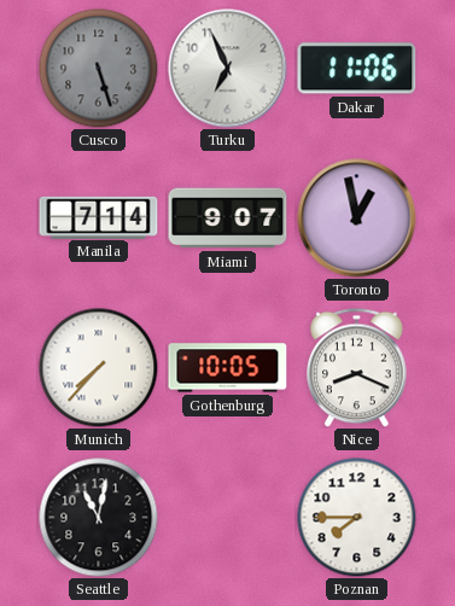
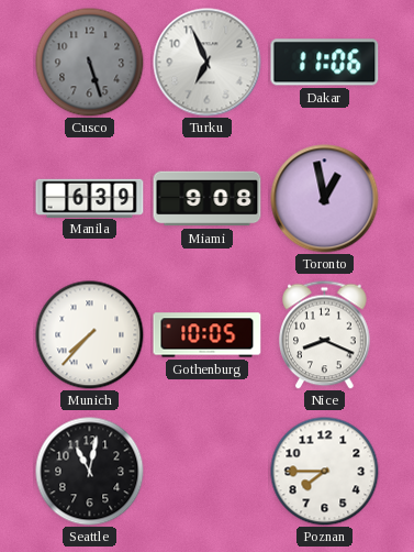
Manila: 7:14 -> 6:39
Miami: 9:07 -> 9:08
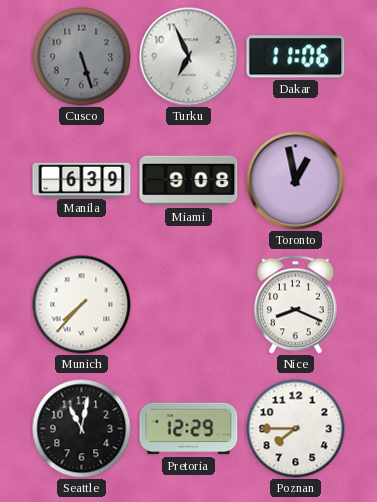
Gothenburg: 10:05 -> none
Pretoria: none -> 12:29
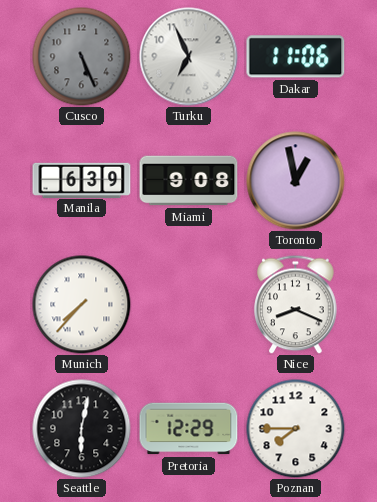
Cusco: 5:27 -> 5:26
Seattle: 11:02 -> 6:02
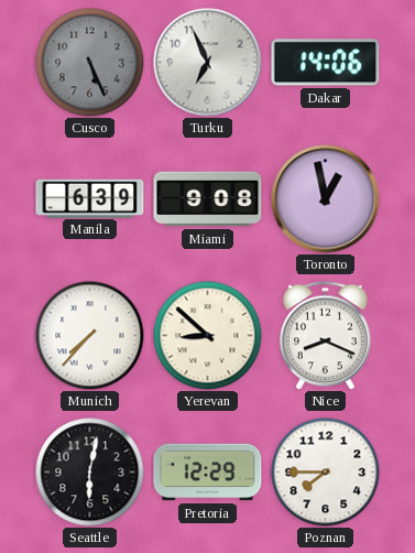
Dakar: 11:06 -> 14:06
Yerevan: none -> 8:52
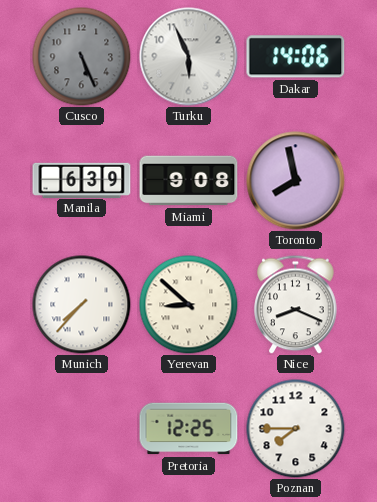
Turku: 6:56 -> 5:56
Toronto: 12:58 -> 7:58
Seattle: 6:02 -> none
Pretoria: 12:29 -> 12:25
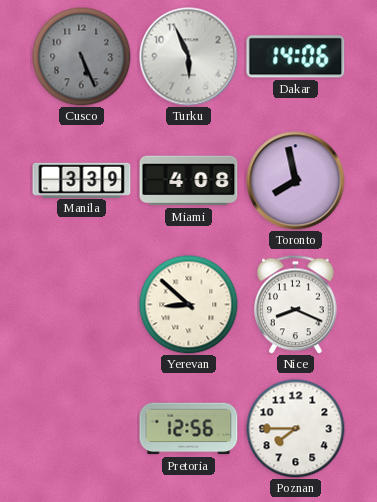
Manila: 6:39 -> 3:39
Miami: 9:08 -> 4:08
Munich: 7:37 -> none
Pretoria: 12:25 -> 12:56
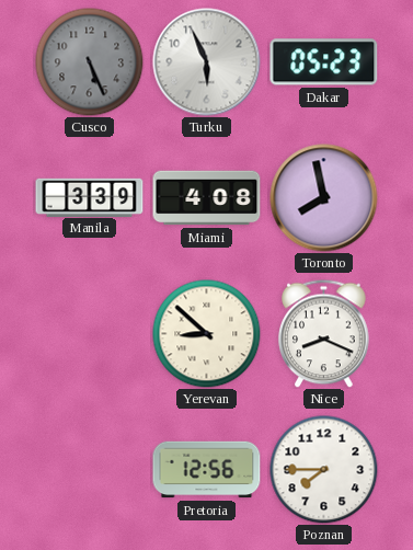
Dakar: 14:06 -> 05:23
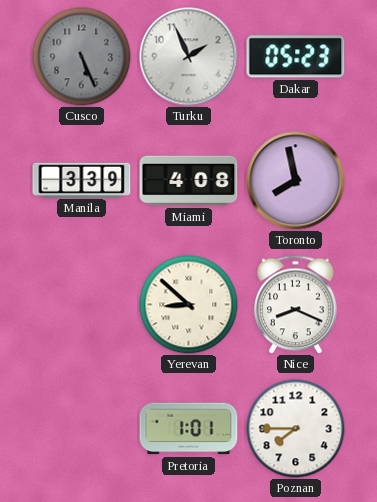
Turku: 5:56 -> 1:56
Pretoria: 12:56 -> 1:01
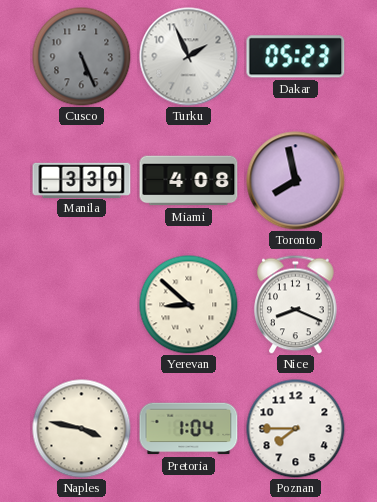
Naples: none -> 3:47
Pretoria: 1:01 -> 1:04
